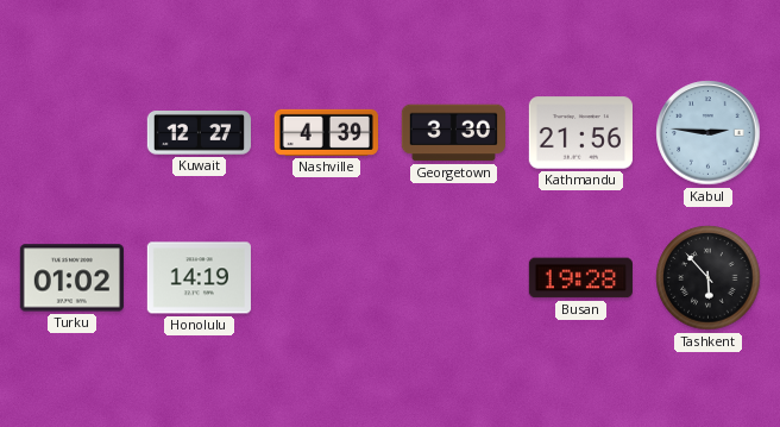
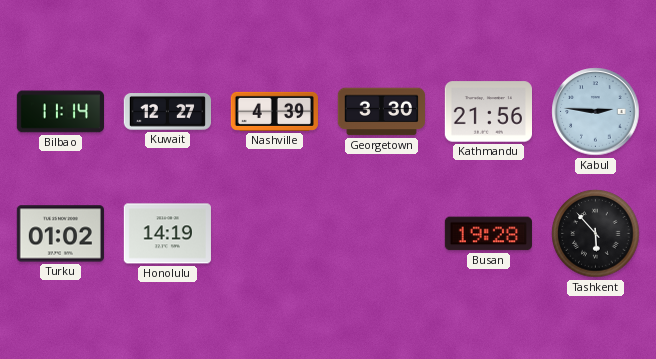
Bilbao: none -> 11:14
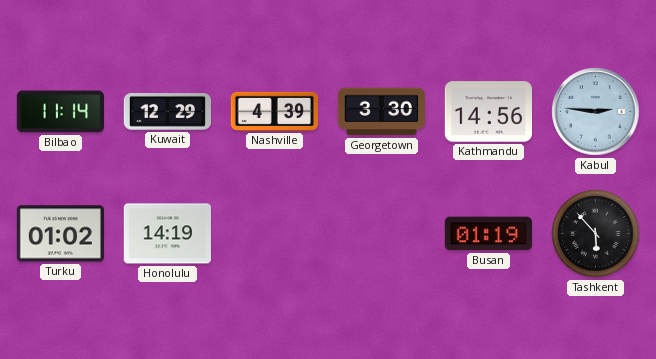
Kuwait: 12:27 -> 12:29
Kathmandu: 21:56 -> 14:56
Busan: 19:28 -> 01:19
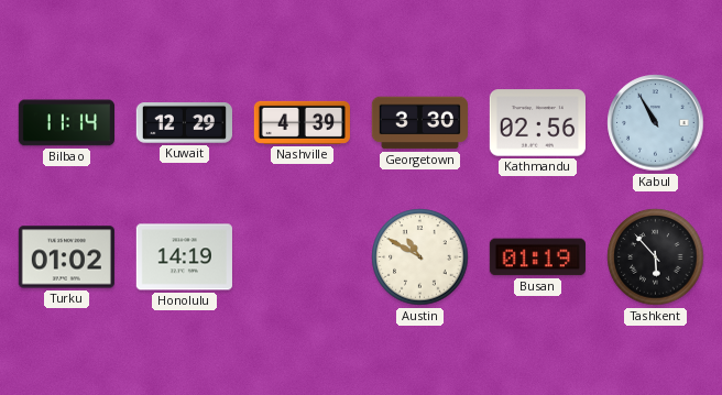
Kathmandu: 14:56 -> 02:56
Kabul: 2:46 -> 10:55
Austin: none -> 10:50
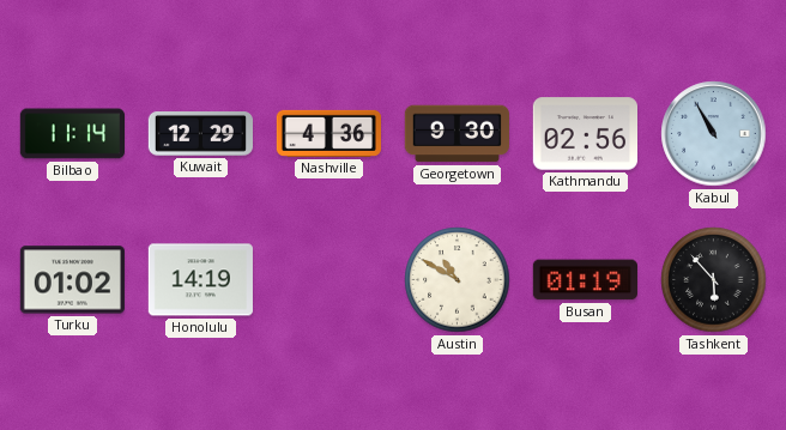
Nashville: 4:39 -> 4:36
Georgetown: 3:30 -> 9:30
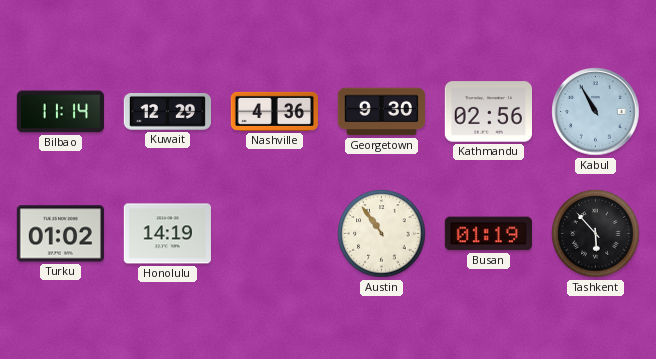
Austin: 10:50 -> 10:54
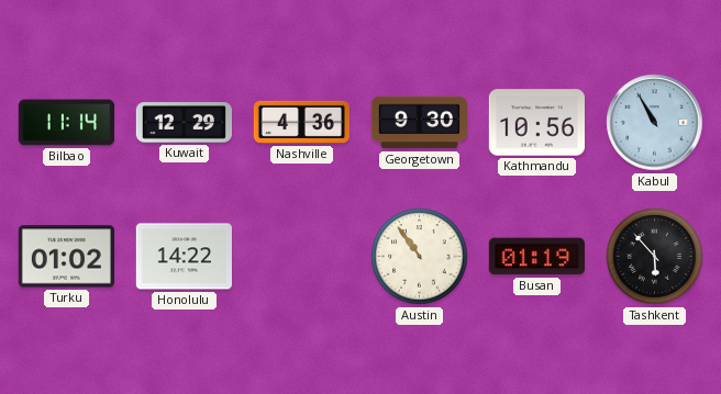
Kathmandu: 02:56 -> 10:56
Honolulu: 14:19 -> 14:22
